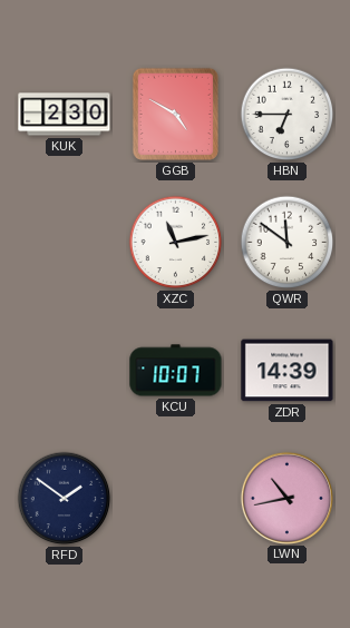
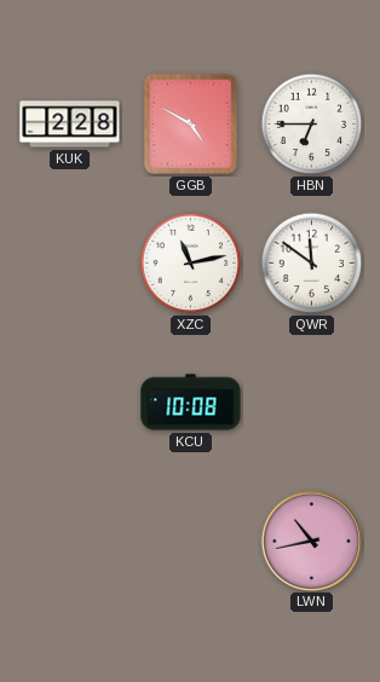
KUK: 2:30 -> 2:28
KCU: 10:07 -> 10:08
ZDR: 14:39 -> none
RFD: 1:51 -> none
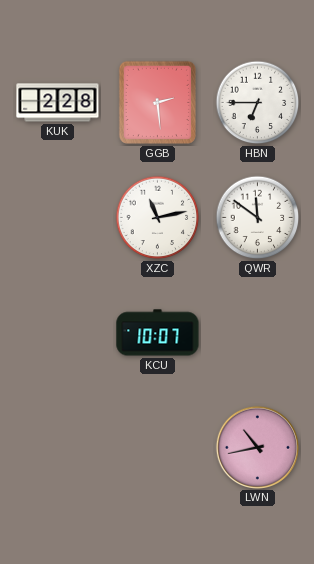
GGB: 4:50 -> 2:29
KCU: 10:08 -> 10:07
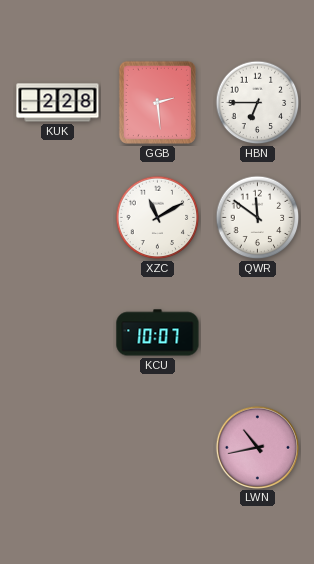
XZC: 11:13 -> 11:10
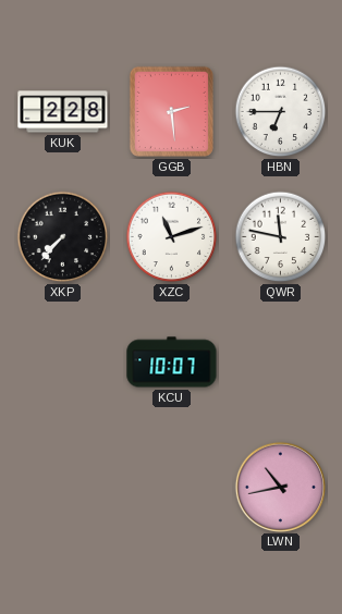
XKP: none -> 7:37
XZC: 11:10 -> 11:12
QWR: 11:51 -> 11:47
